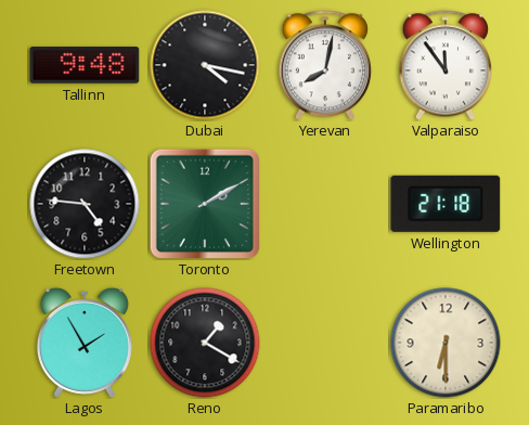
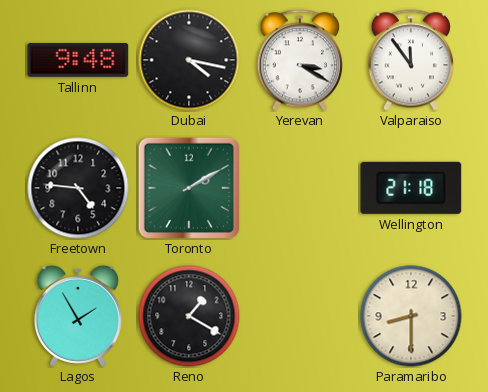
Yerevan: 8:02 -> 3:20
Paramaribo: 6:30 -> 8:30
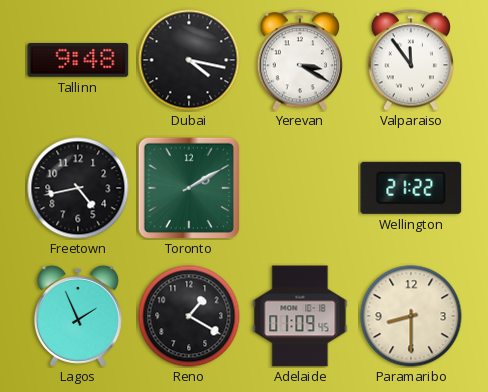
Freetown: 4:46 -> 4:43
Wellington: 21:18 -> 21:22
Lagos: 1:55 -> 1:56
Adelaide: none -> 01:09
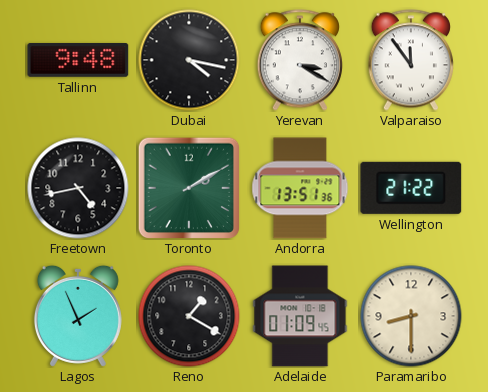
Andorra: none -> 13:51
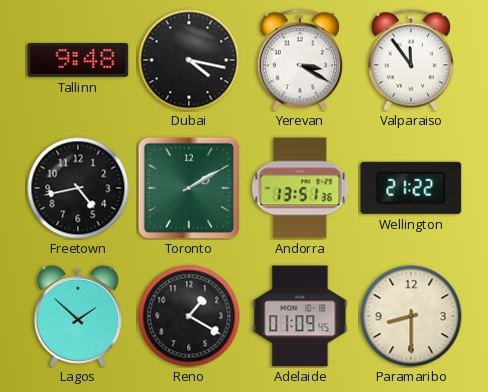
Lagos: 1:56 -> 1:52
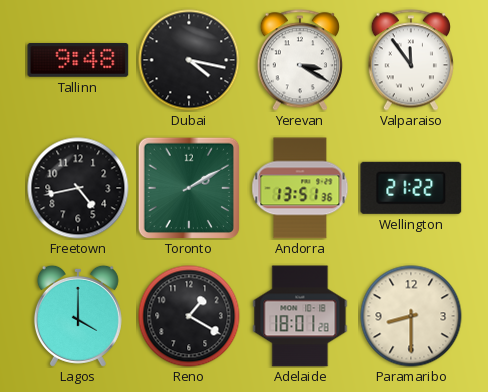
Lagos: 1:52 -> 4:00
Adelaide: 01:09 -> 18:01
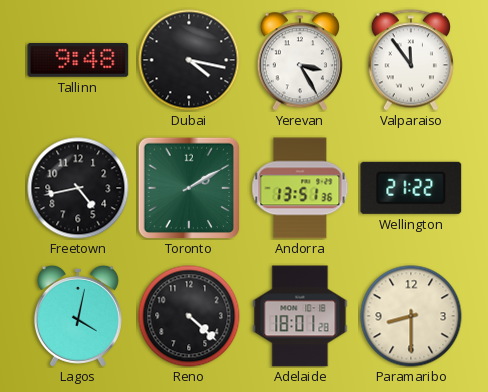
Yerevan: 3:20 -> 3:25
Lagos: 4:00 -> 4:02
Reno: 1:20 -> 4:22
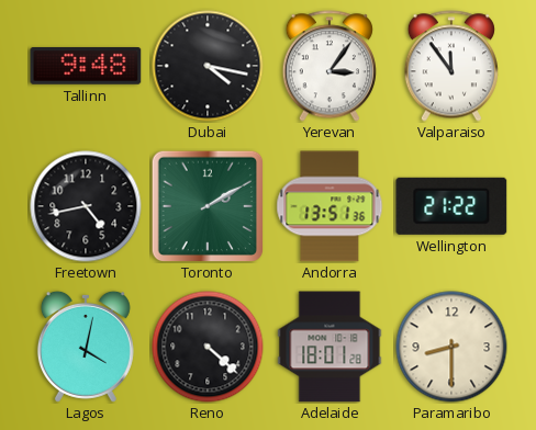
Yerevan: 3:25 -> 3:06
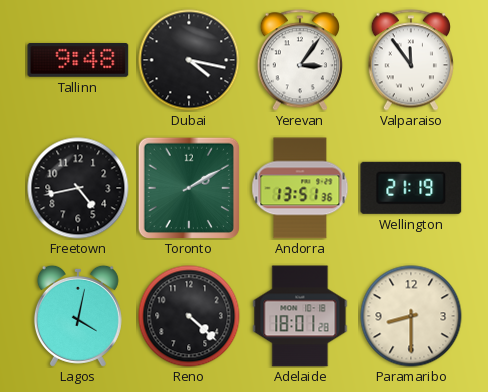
Wellington: 21:22 -> 21:19
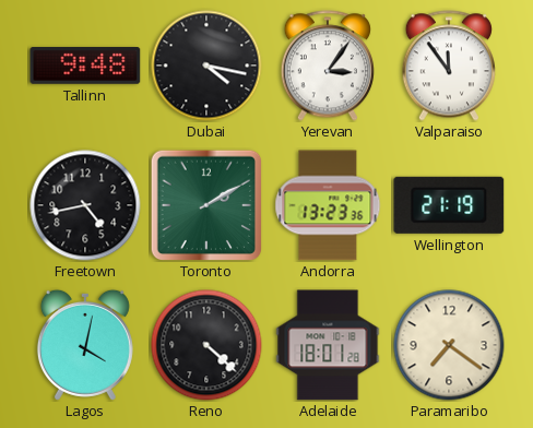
Andorra: 13:51 -> 13:23
Paramaribo: 8:30 -> 7:21
